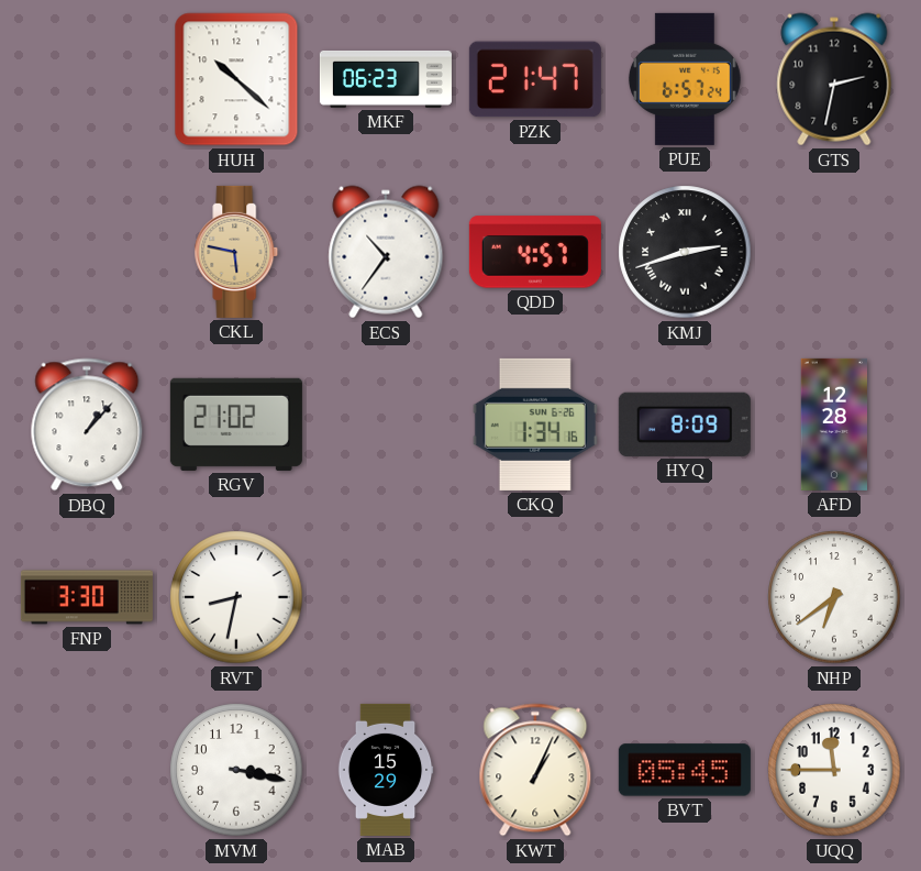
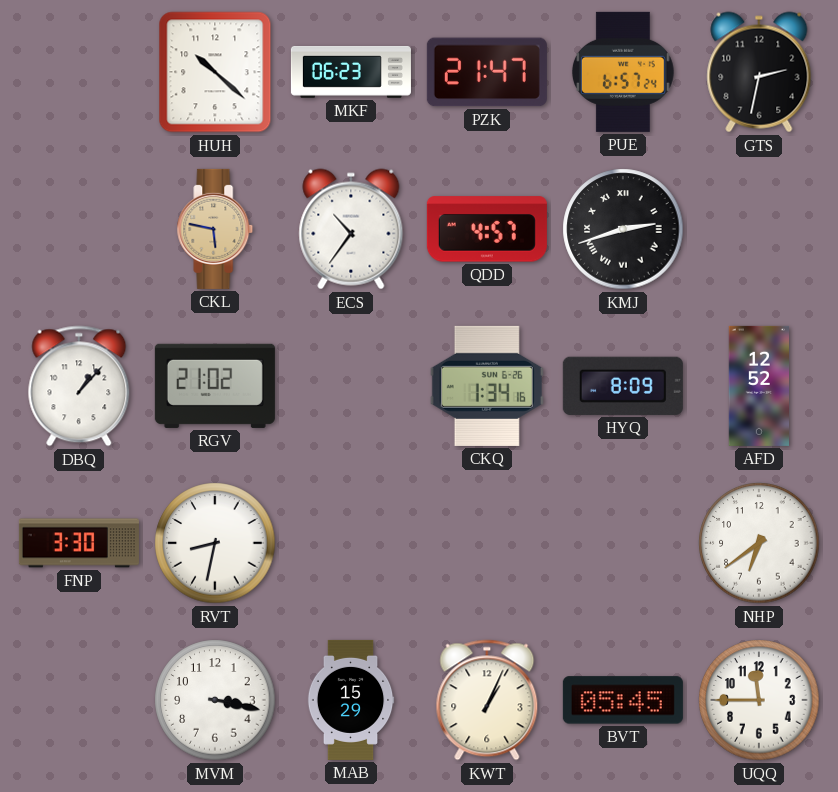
AFD: 12:28 -> 12:52
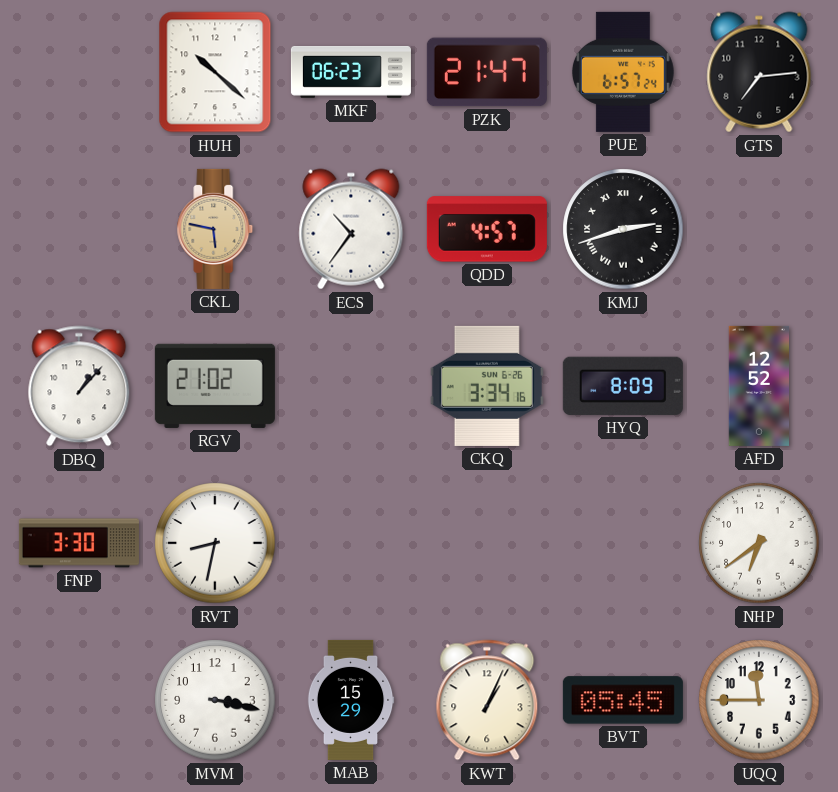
GTS: 2:32 -> 7:14
CKQ: 1:34 -> 3:34
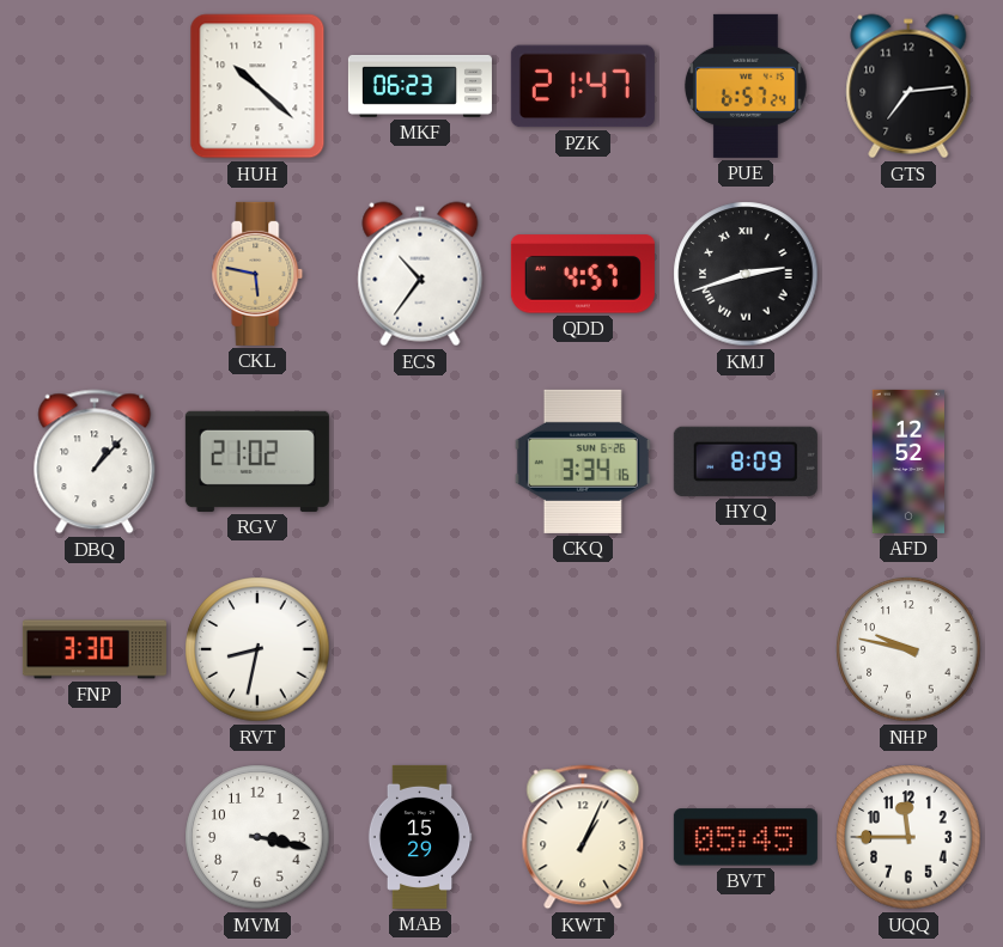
NHP: 6:39 -> 9:47
